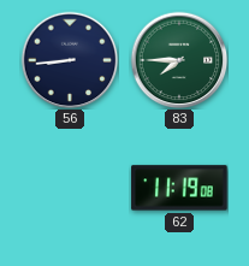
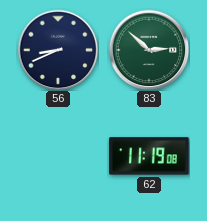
56: 8:44 -> 8:41
83: 7:45 -> 2:52
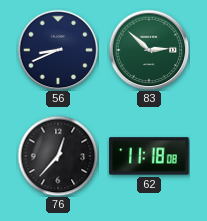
76: none -> 12:37
62: 11:19 -> 11:18
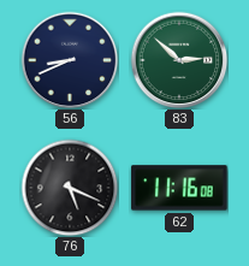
76: 12:37 -> 5:19
62: 11:18 -> 11:16
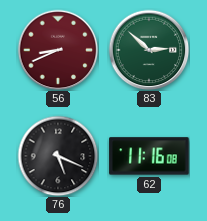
56 dial: navy -> burgundy
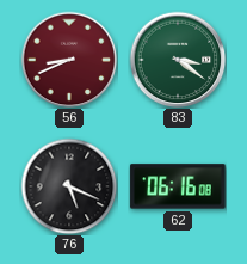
83: 2:52 -> 3:21
62: 11:16 -> 06:16
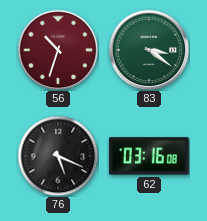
56: 8:41 -> 10:33
62: 06:16 -> 03:16
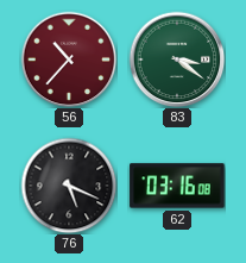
56: 10:33 -> 10:37
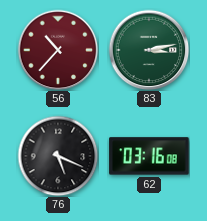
83: 3:21 -> 3:13
